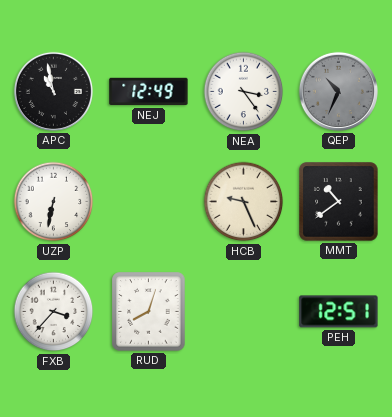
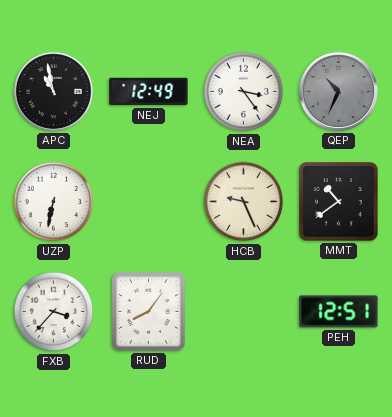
RUD: 8:03 -> 8:06
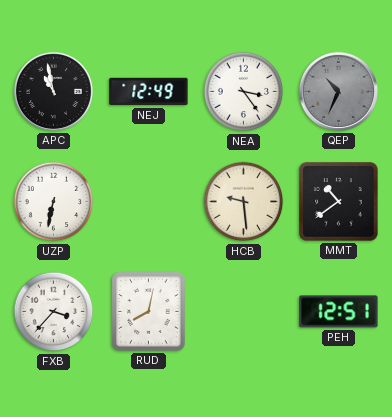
HCB: 9:26 -> 9:29
RUD: 8:06 -> 8:02
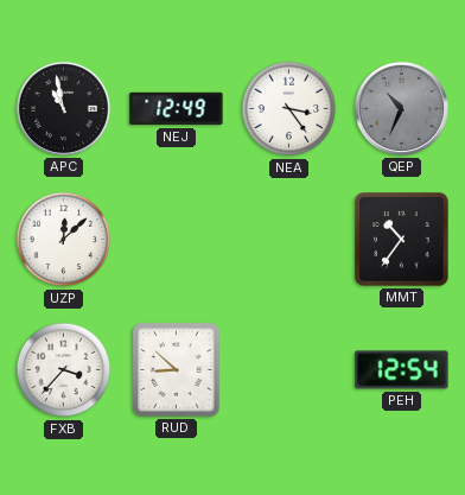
UZP: 6:32 -> 12:08
HCB: 9:29 -> none
MMT: 10:39 -> 10:36
RUD: 8:02 -> 8:52
PEH: 12:51 -> 12:54
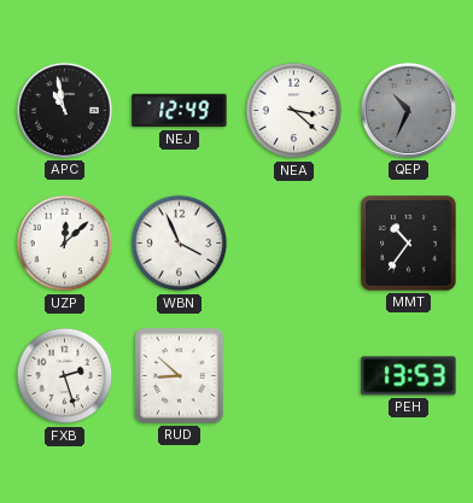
NEA: 3:24 -> 3:22
WBN: none -> 3:56
FXB: 3:37 -> 2:27
PEH: 12:54 -> 13:53
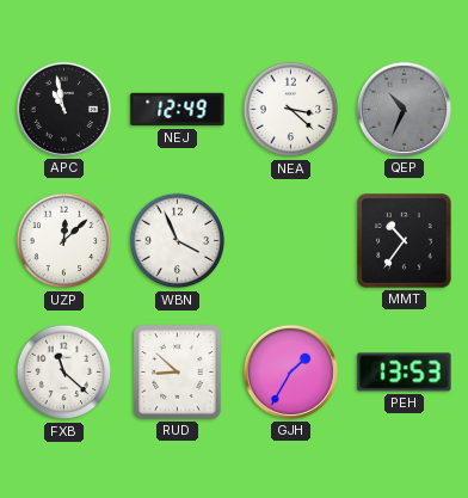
FXB: 2:27 -> 11:22
GJH: none -> 1:35
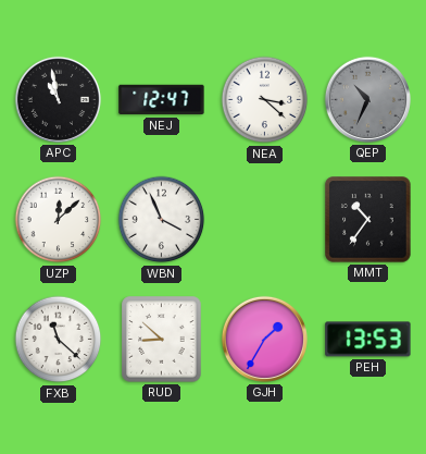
NEJ: 12:49 -> 12:47
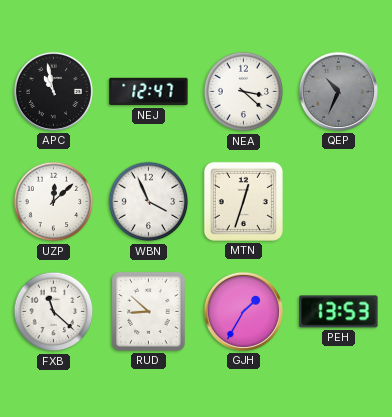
MTN: none -> 12:33
MMT: 10:36 -> none
